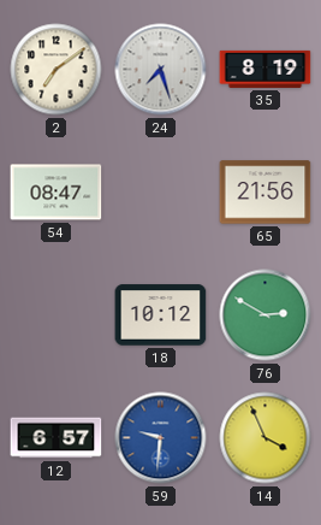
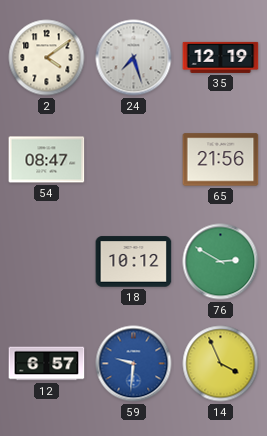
2: 7:09 -> 4:09
35: 8:19 -> 12:19
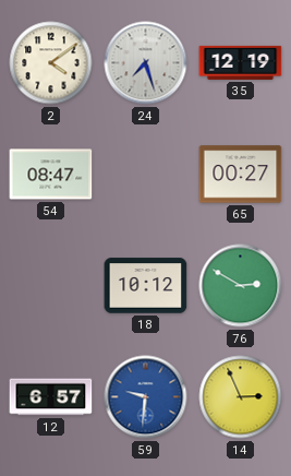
65: 21:56 -> 00:27
14: 3:56 -> 2:56
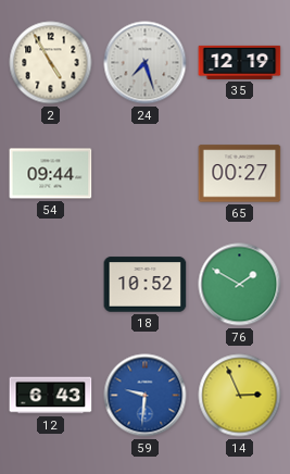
2: 4:09 -> 4:55
54: 08:47 -> 09:44
18: 10:12 -> 10:52
76: 2:50 -> 1:50
12: 6:57 -> 6:43
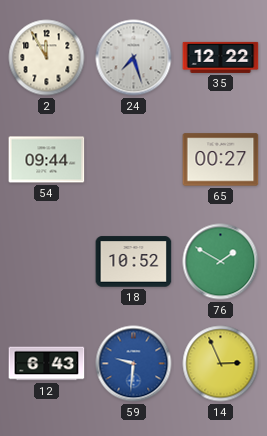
2: 4:55 -> 11:55
35: 12:19 -> 12:22
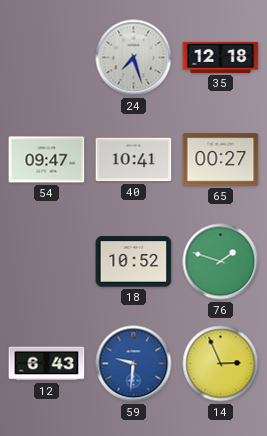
2: 11:55 -> none
35: 12:22 -> 12:18
54: 09:44 -> 09:47
40: none -> 10:41
76: 1:50 -> 1:48
